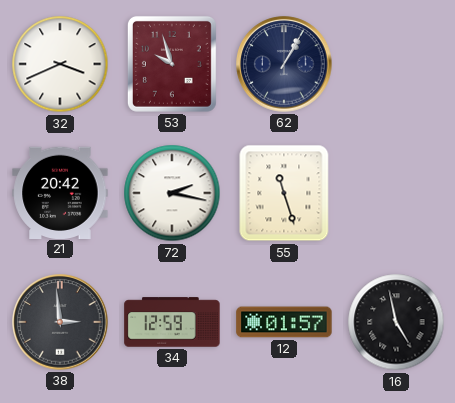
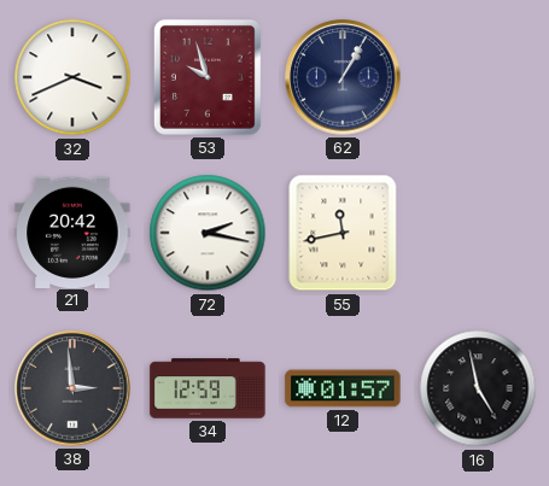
55: 11:27 -> 11:43
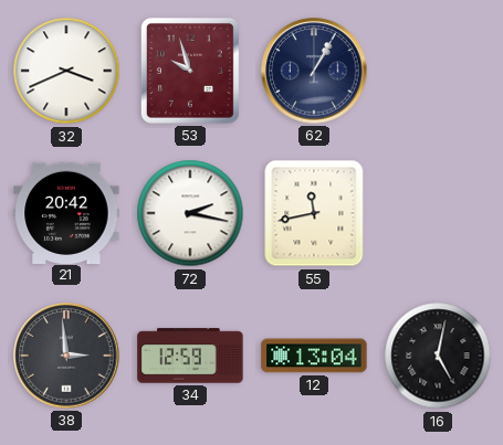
12: 01:57 -> 13:04
16: 4:58 -> 5:02
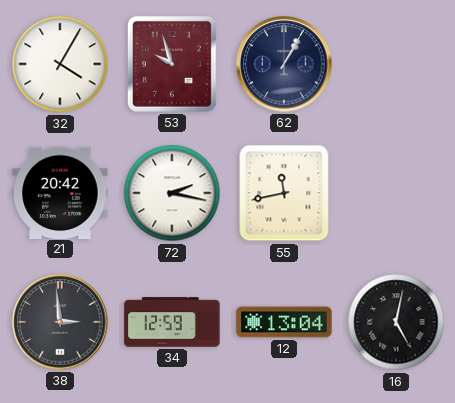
32: 3:41 -> 4:05
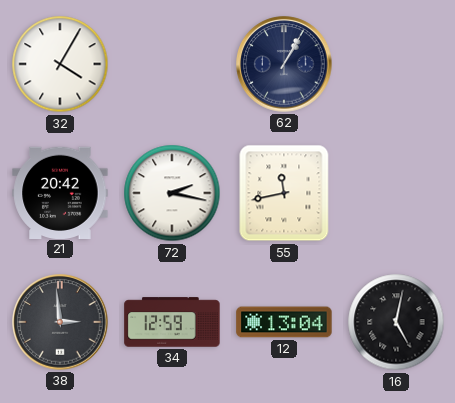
53: 9:57 -> none
